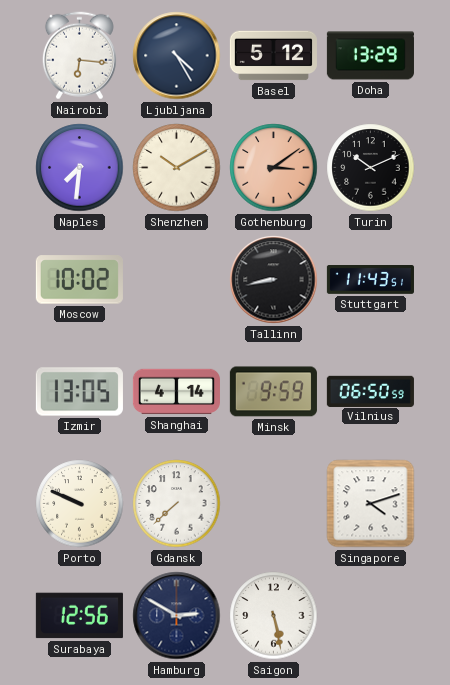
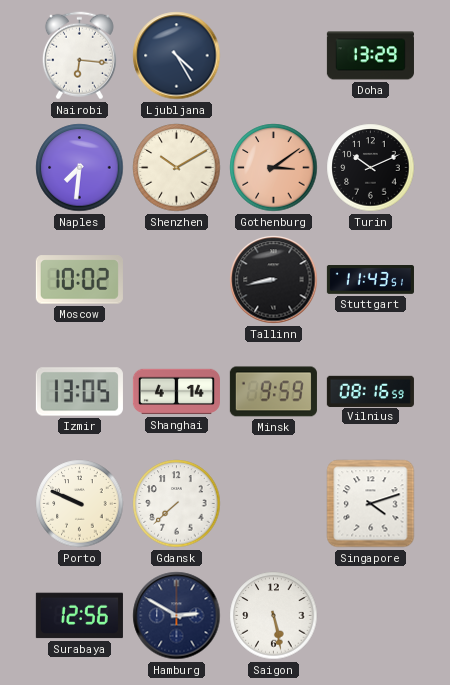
Basel: 5:12 -> none
Vilnius: 06:50 -> 08:16
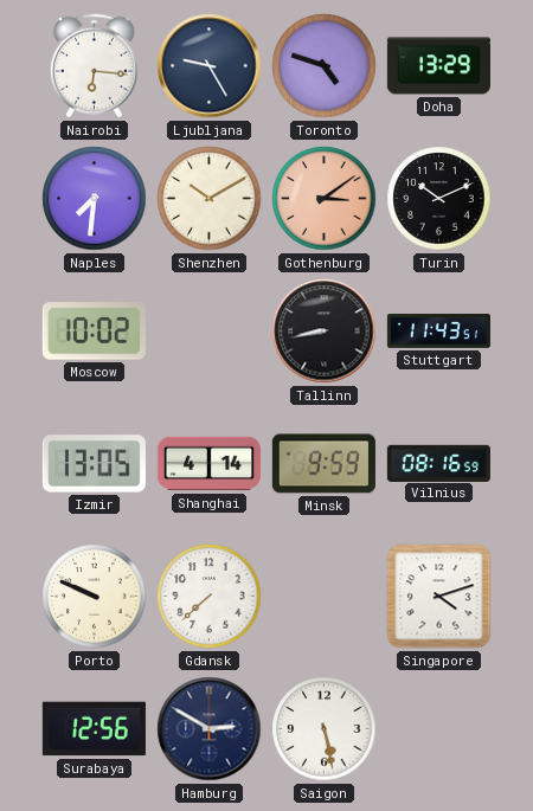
Ljubljana: 4:25 -> 9:25
Toronto: none -> 4:48
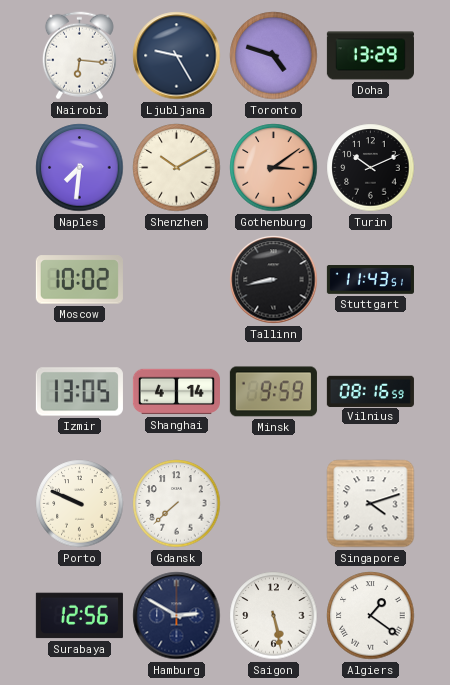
Algiers: none -> 1:21
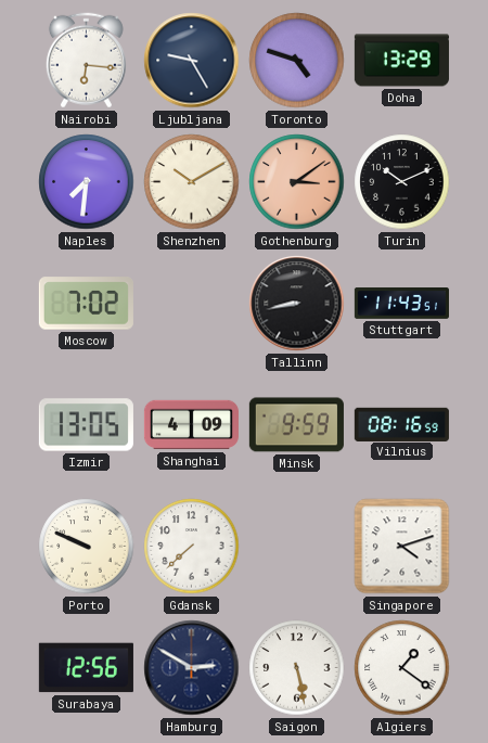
Moscow: 10:02 -> 7:02
Shanghai: 4:14 -> 4:09
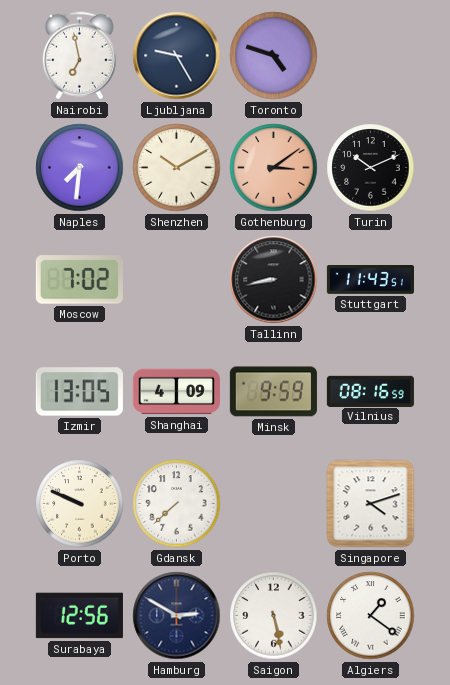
Nairobi: 6:16 -> 6:58
Doha: 13:29 -> none
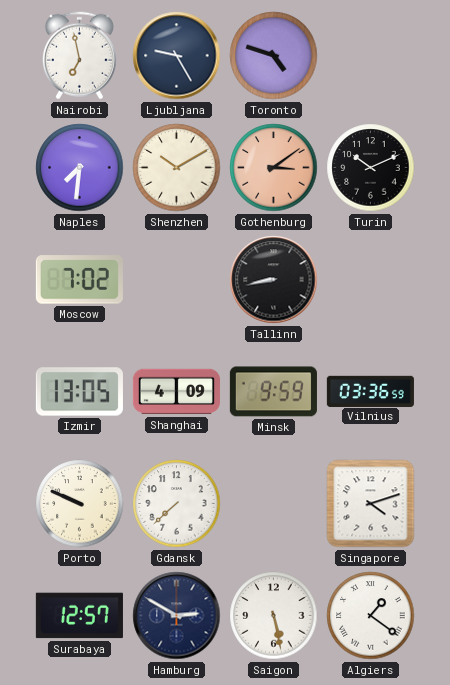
Stuttgart: 11:43 -> none
Vilnius: 08:16 -> 03:36
Surabaya: 12:56 -> 12:57
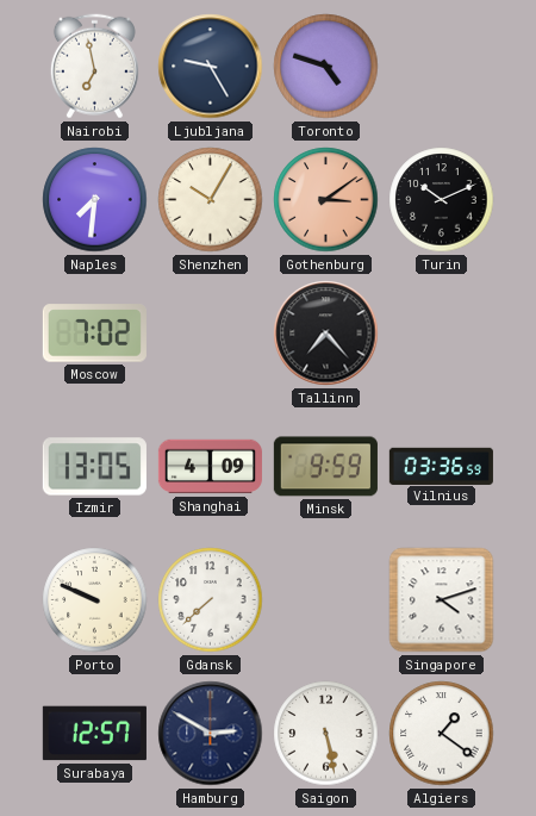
Shenzhen: 10:10 -> 10:05
Tallinn: 8:43 -> 7:23
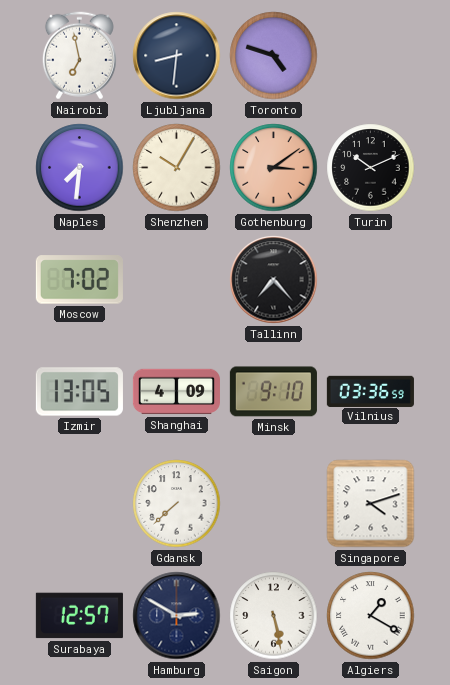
Ljubljana: 9:25 -> 8:31
Minsk: 9:59 -> 9:10
Porto: 9:49 -> none
Algiers: 1:21 -> 1:20
